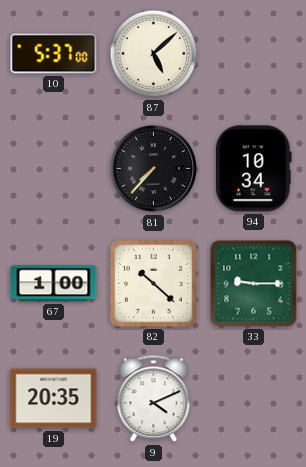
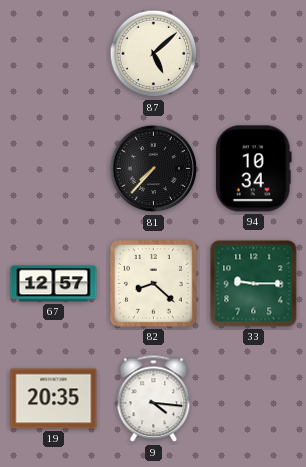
10: 5:37 -> none
67: 1:00 -> 12:57
82: 10:22 -> 8:22
9: 4:11 -> 4:16
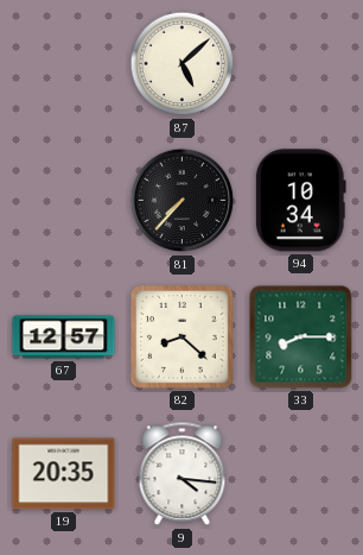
33: 9:15 -> 8:15
